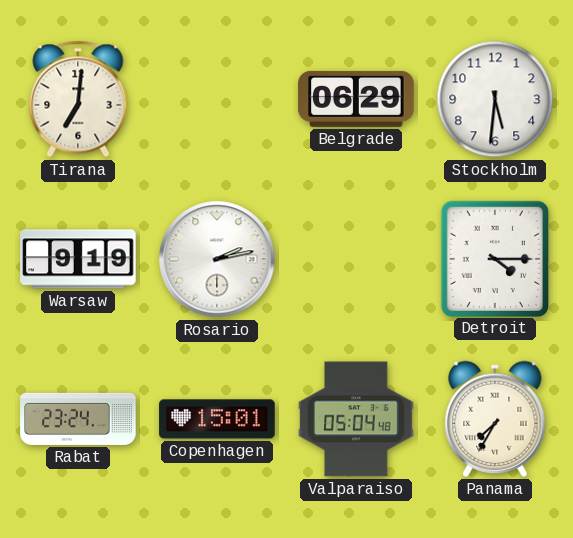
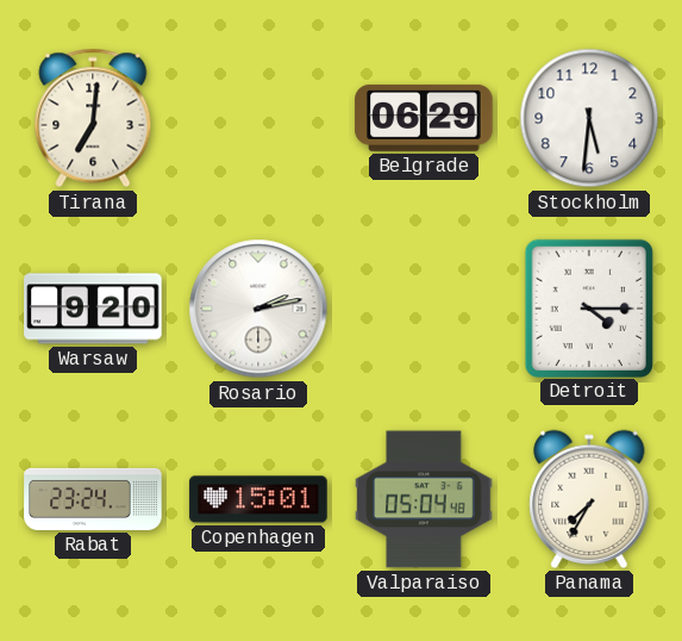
Warsaw: 9:19 -> 9:20
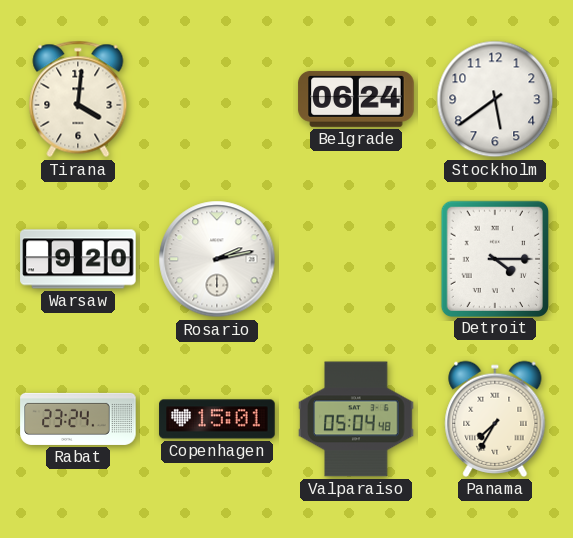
Tirana: 7:01 -> 4:01
Belgrade: 06:29 -> 06:24
Stockholm: 5:31 -> 5:39
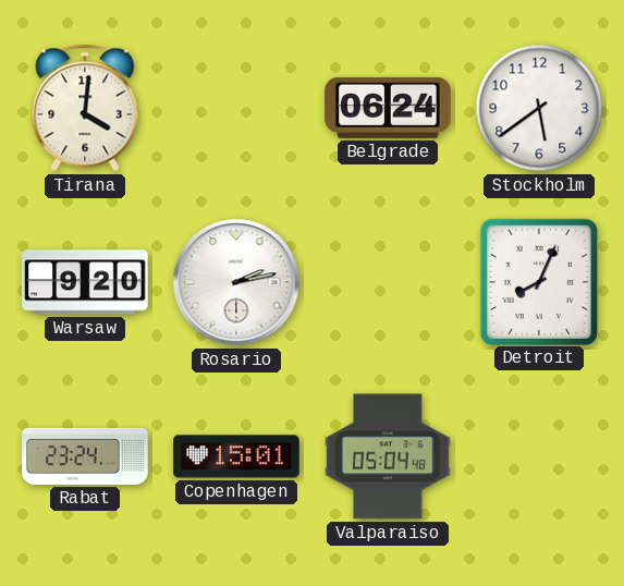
Detroit: 4:15 -> 8:04
Panama: 7:35 -> none
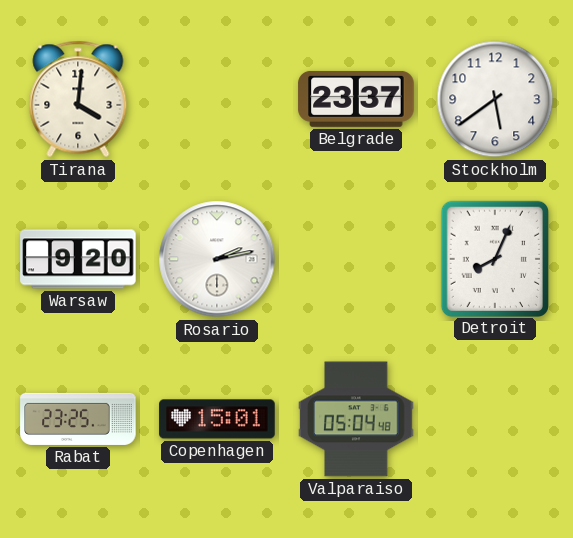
Belgrade: 06:24 -> 23:37
Rabat: 23:24 -> 23:25
